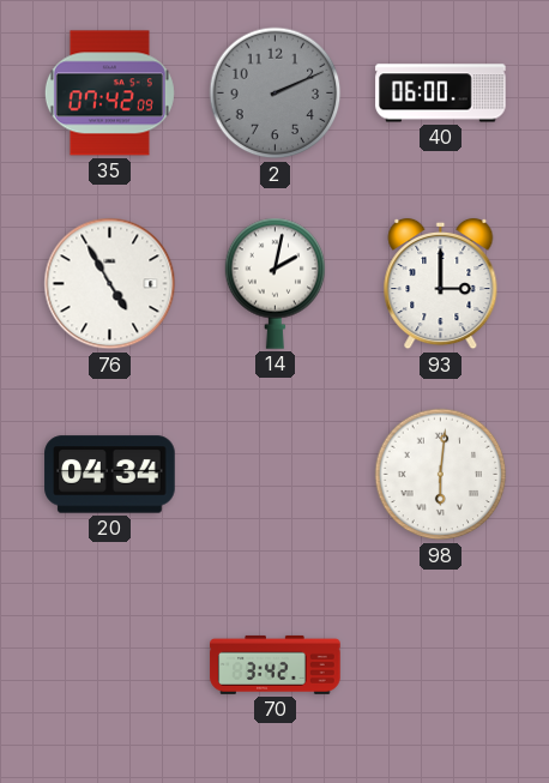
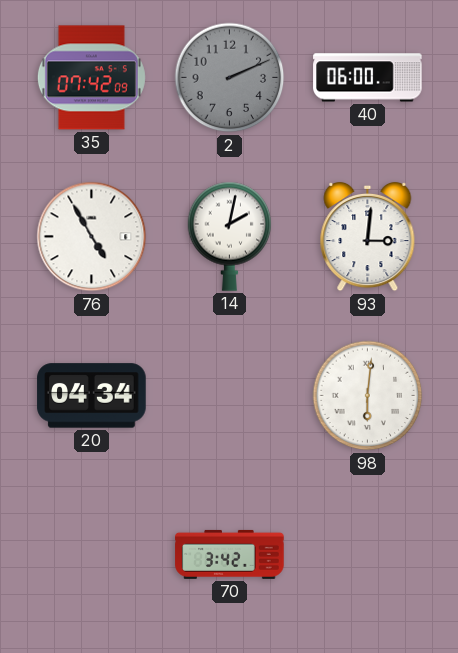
93: 3:00 -> 3:01
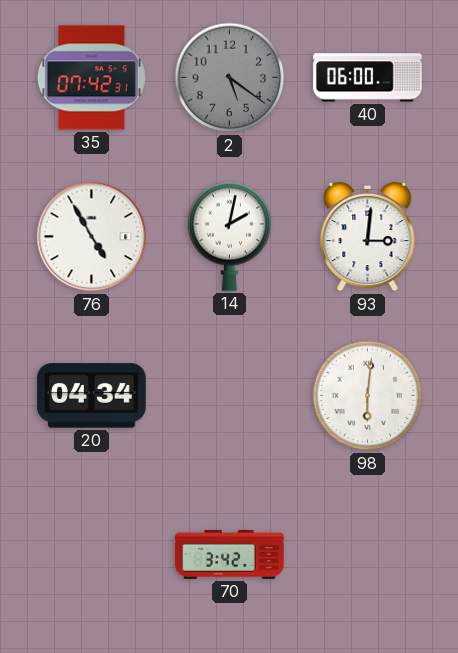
35: 07:42:09 -> 07:42:31
2: 2:11 -> 5:21
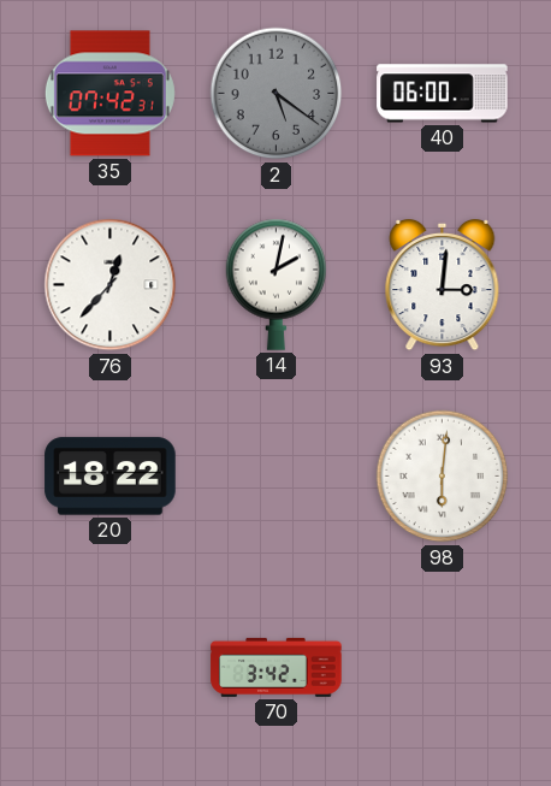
76: 4:55 -> 12:37
20: 04:34 -> 18:22
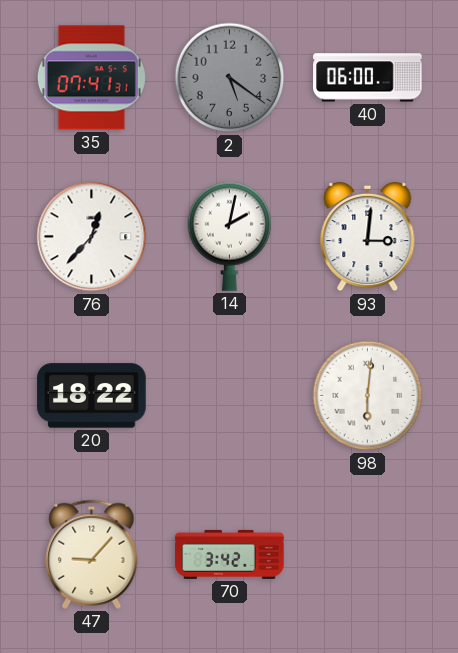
35: 07:42 -> 07:41
47: none -> 9:07
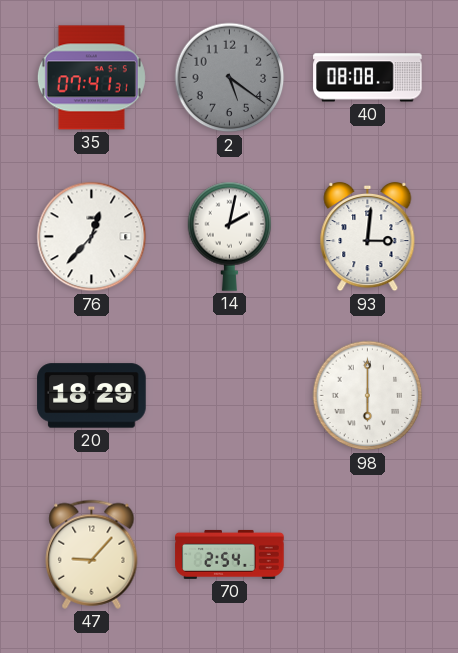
40: 06:00 -> 08:08
20: 18:22 -> 18:29
98: 6:01 -> 6:00
70: 3:42 -> 2:54
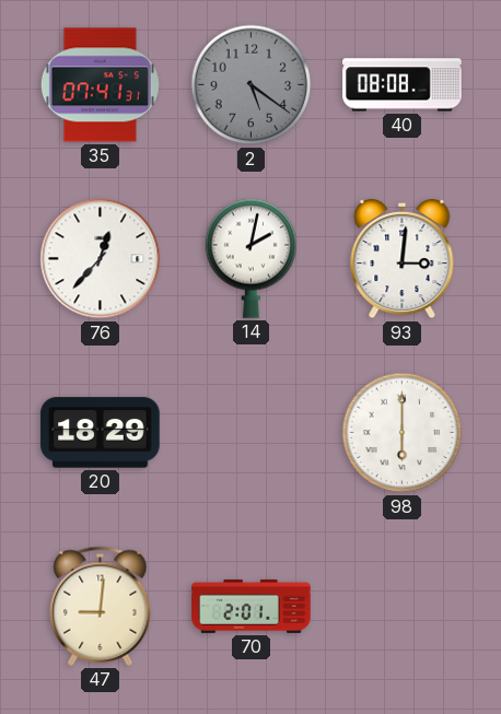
47: 9:07 -> 9:01
70: 2:54 -> 2:01
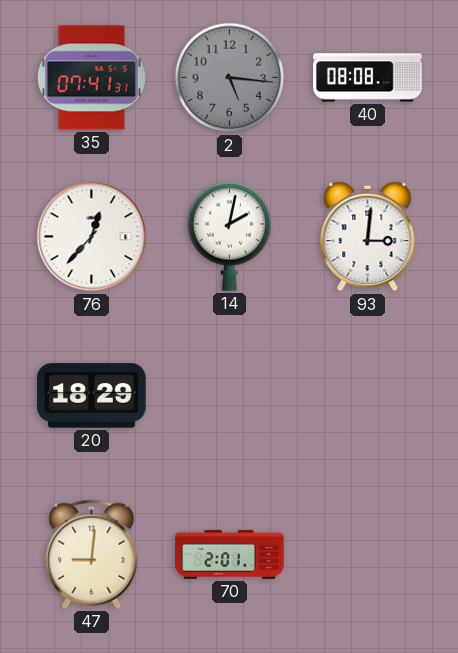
2: 5:21 -> 5:16
98: 6:00 -> none
